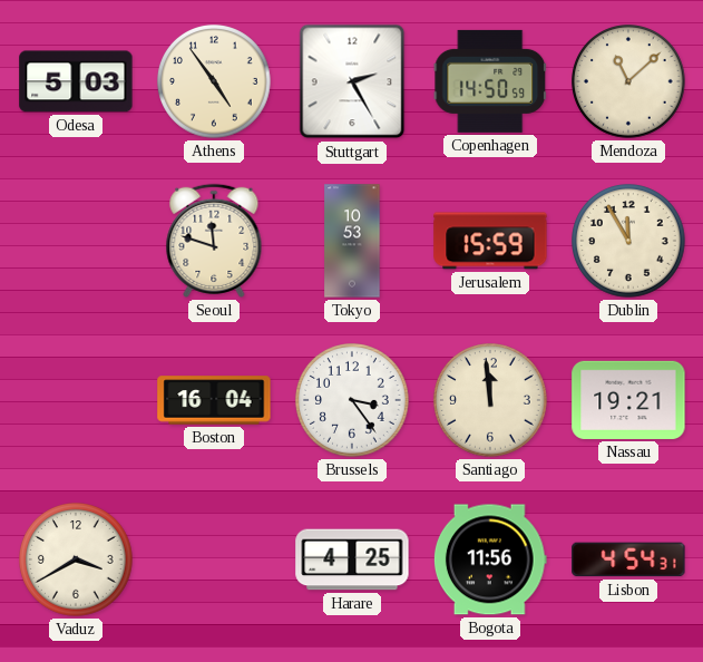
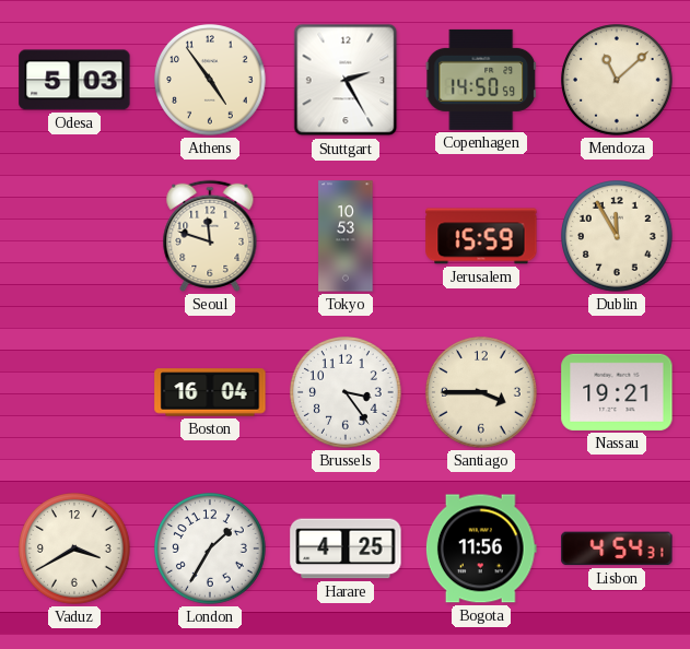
Santiago: 11:59 -> 3:45
London: none -> 1:35
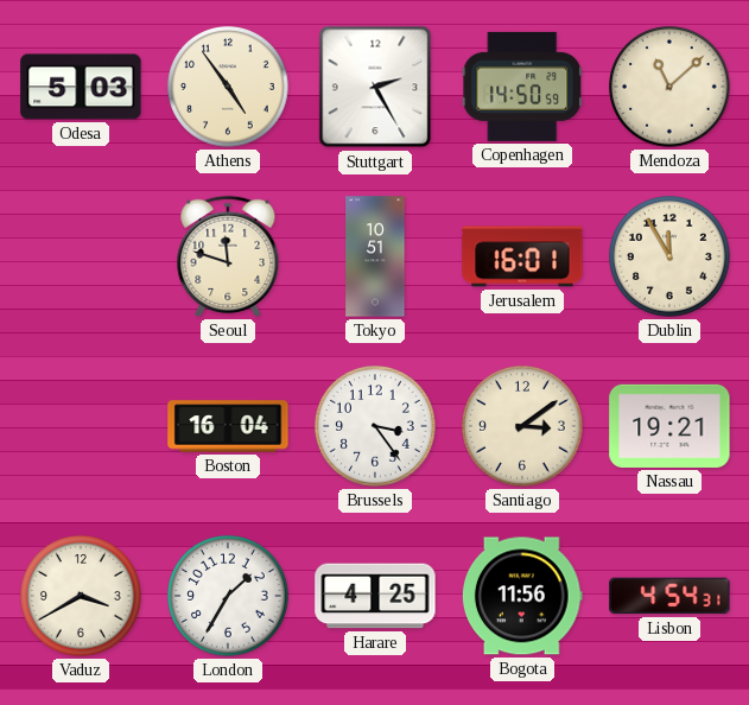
Tokyo: 10:53 -> 10:51
Jerusalem: 15:59 -> 16:01
Santiago: 3:45 -> 3:09
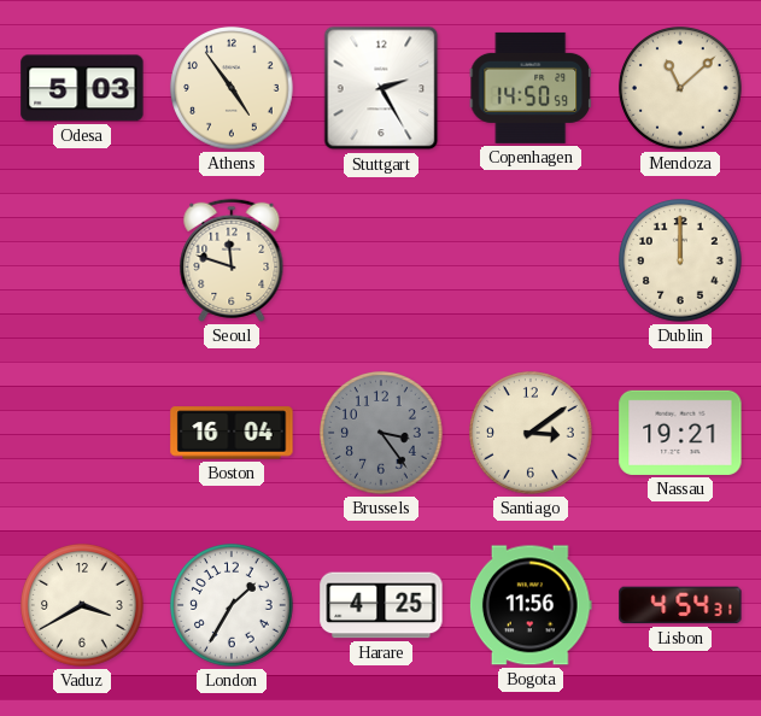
Tokyo: 10:51 -> none
Jerusalem: 16:01 -> none
Dublin: 11:55 -> 12:00
Brussels dial: white -> grey
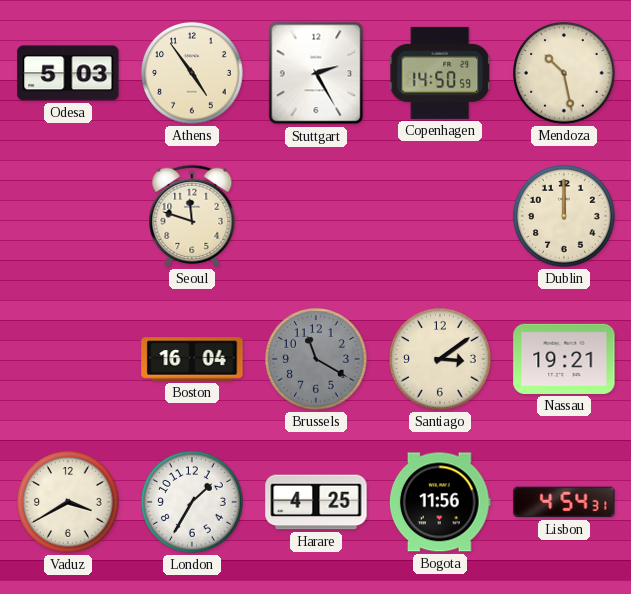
Mendoza: 11:08 -> 10:28
Brussels: 3:24 -> 11:20
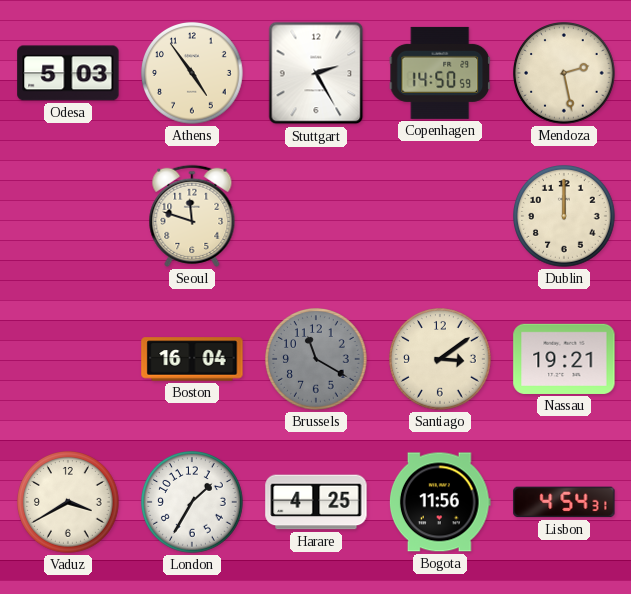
Mendoza: 10:28 -> 2:28
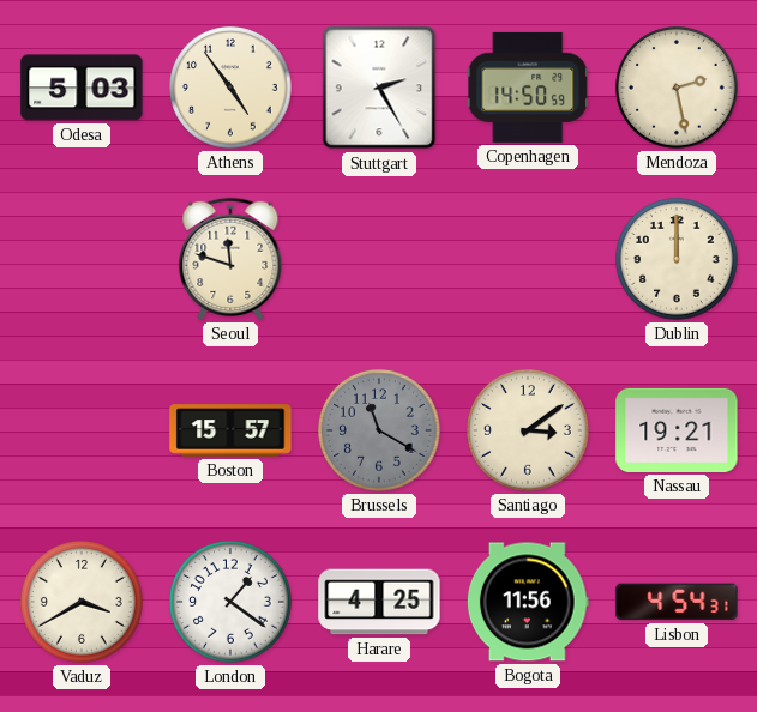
Boston: 16:04 -> 15:57
London: 1:35 -> 1:21
